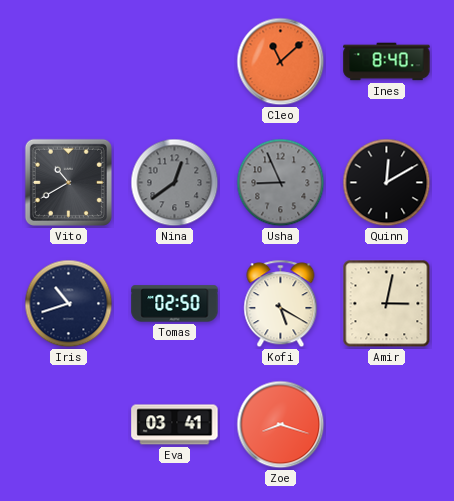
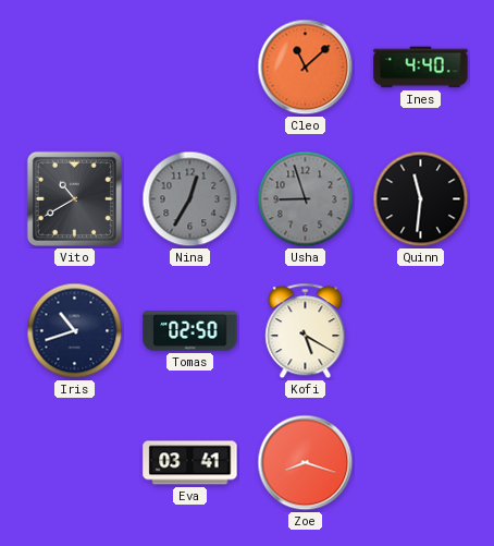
Ines: 8:40 -> 4:40
Nina: 12:39 -> 12:35
Usha: 8:56 -> 8:57
Quinn: 12:10 -> 11:31
Amir: 3:02 -> none
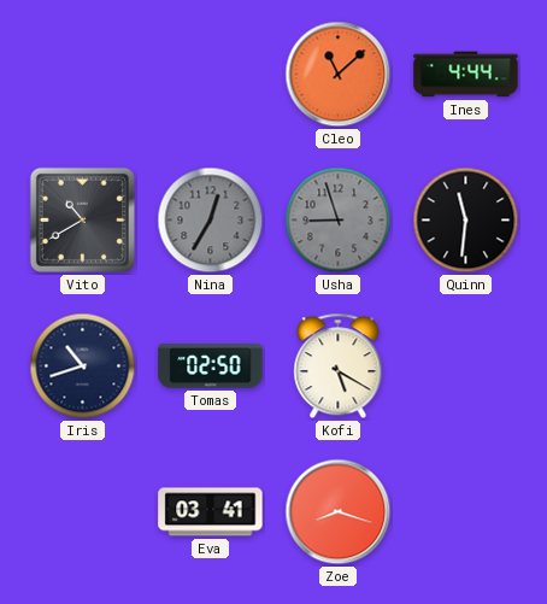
Ines: 4:40 -> 4:44
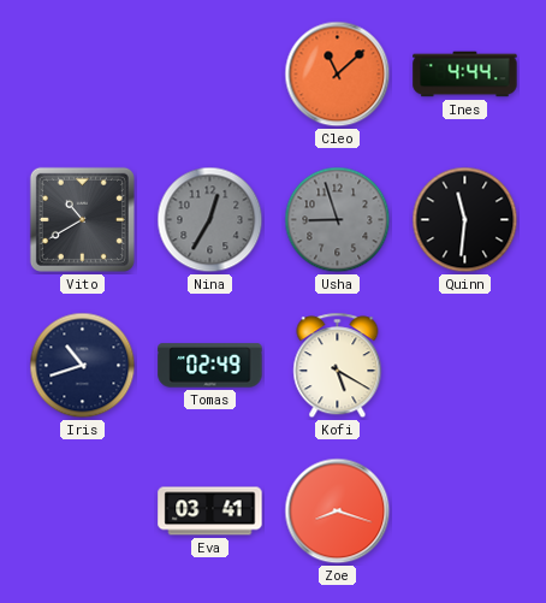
Tomas: 02:50 -> 02:49
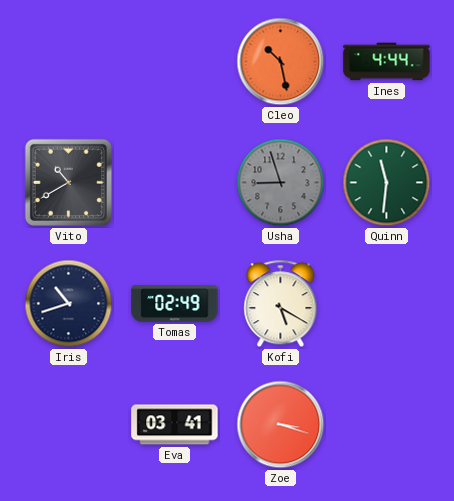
Cleo: 11:08 -> 10:28
Nina: 12:35 -> none
Quinn dial: black -> green
Zoe: 8:18 -> 3:18
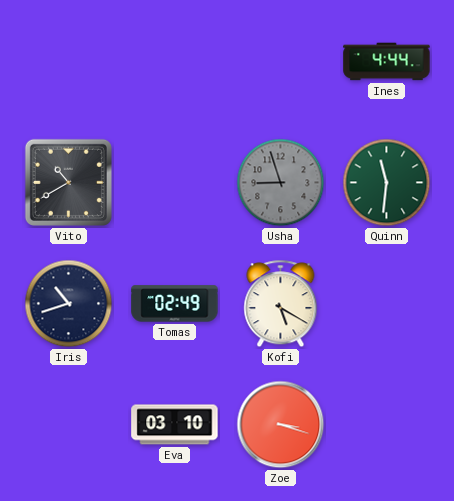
Cleo: 10:28 -> none
Eva: 03:41 -> 03:10
